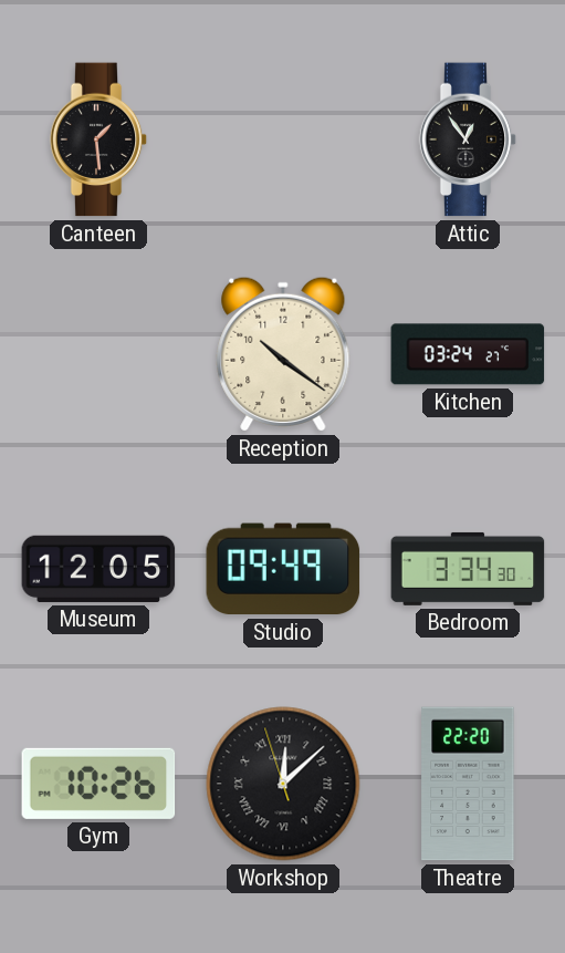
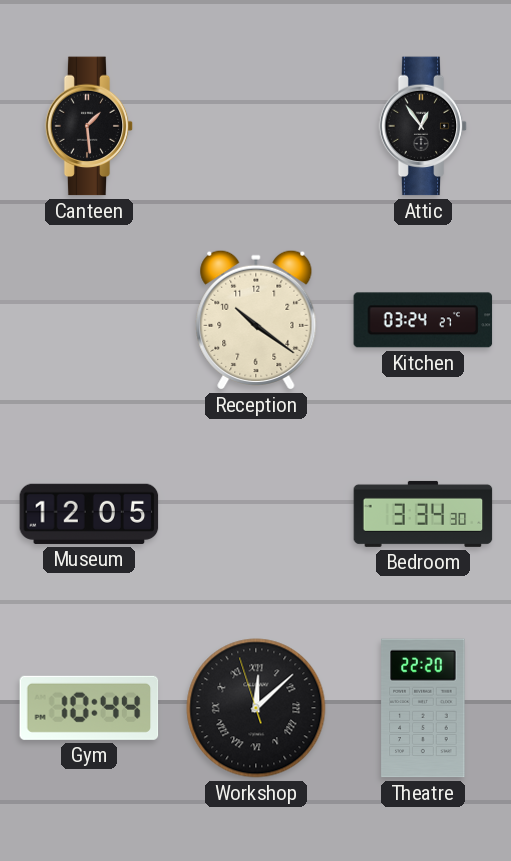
Studio: 09:49 -> none
Gym: 10:26 -> 10:44
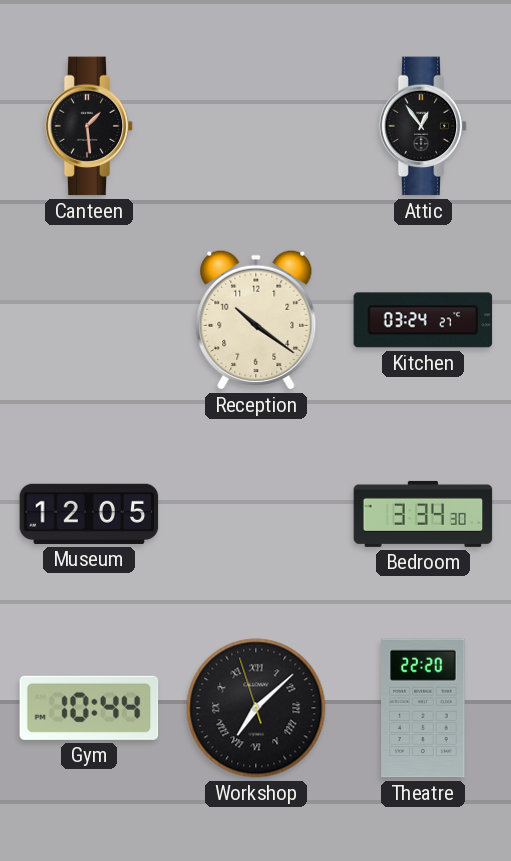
Workshop: 12:07 -> 7:07
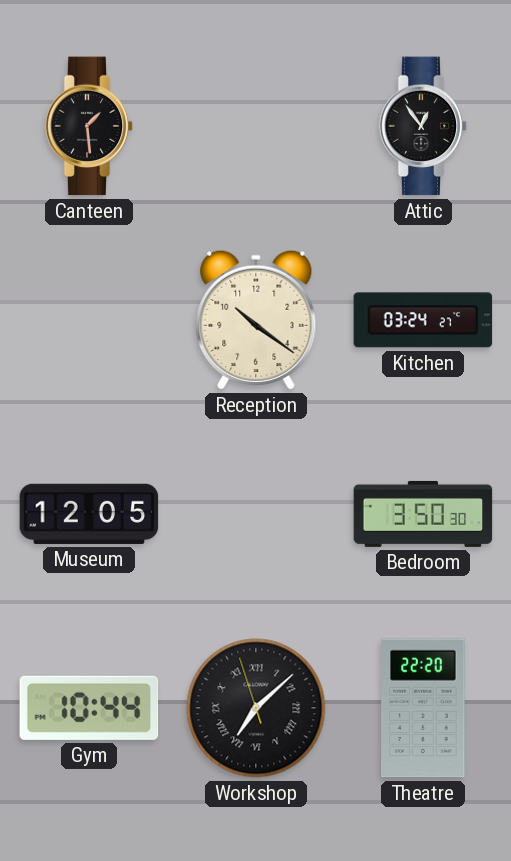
Bedroom: 3:34 -> 3:50
